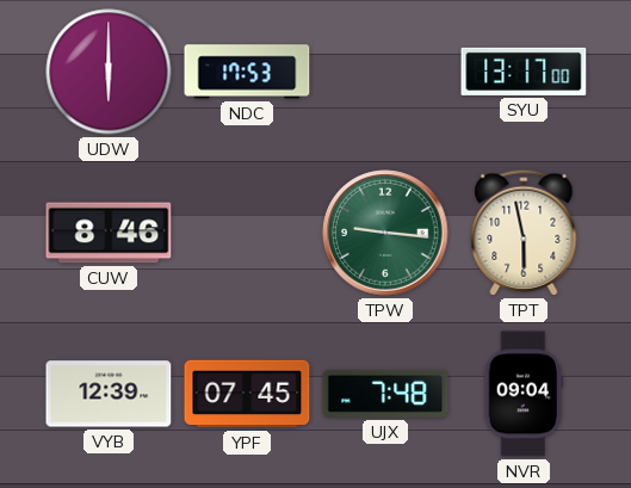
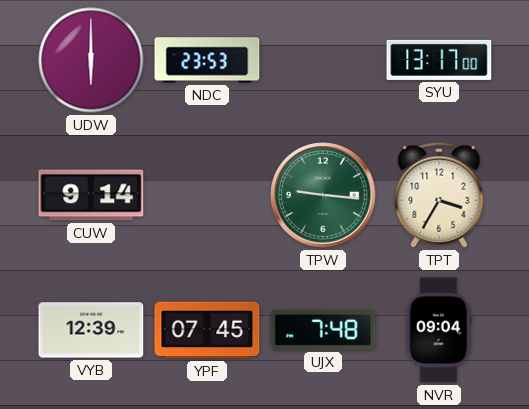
NDC: 17:53 -> 23:53
CUW: 8:46 -> 9:14
TPT: 5:58 -> 3:35
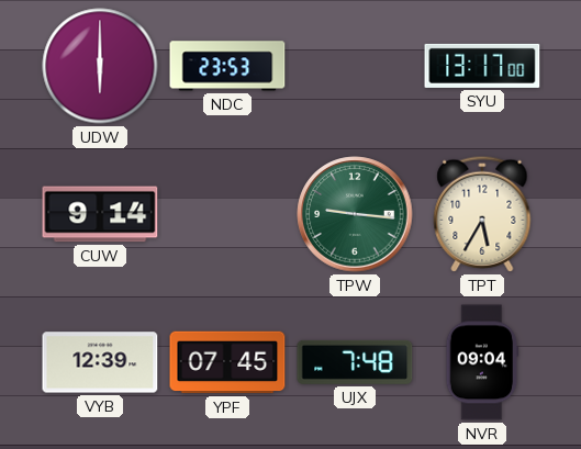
TPT: 3:35 -> 5:35
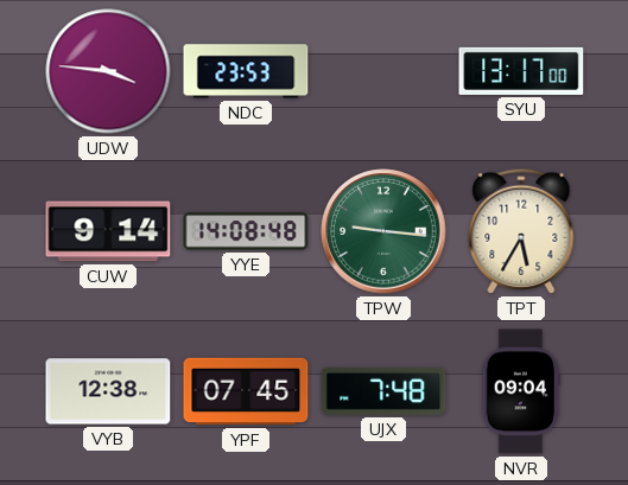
UDW: 6:00 -> 3:46
YYE: none -> 14:08
VYB: 12:39 -> 12:38
